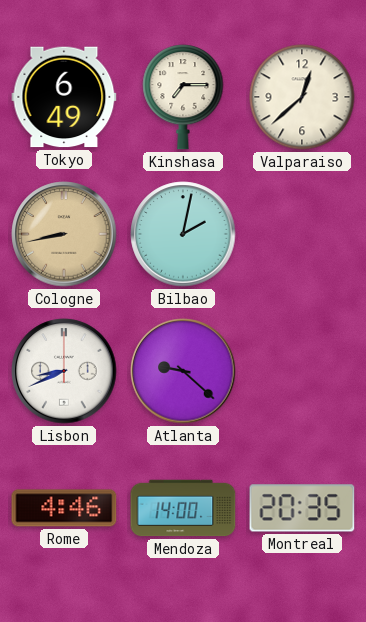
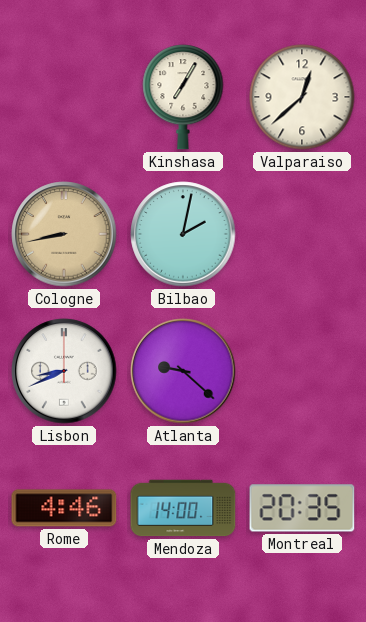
Tokyo: 6:49 -> none
Kinshasa: 7:15 -> 7:05
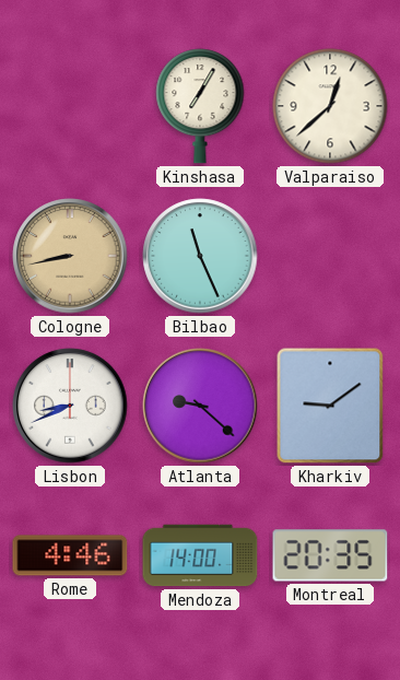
Bilbao: 2:02 -> 11:26
Kharkiv: none -> 9:09
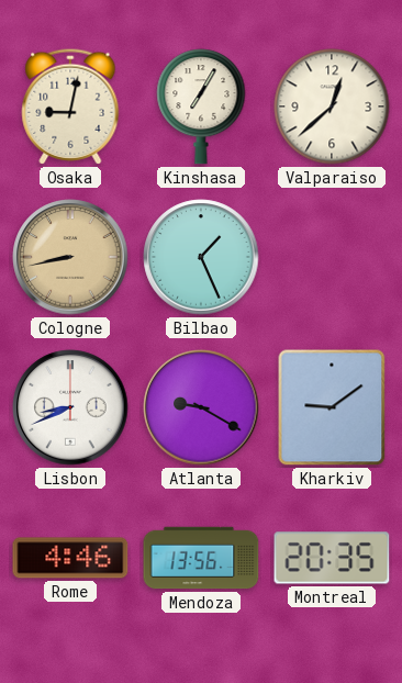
Osaka: none -> 9:02
Bilbao: 11:26 -> 1:26
Atlanta: 9:22 -> 9:20
Mendoza: 14:00 -> 13:56
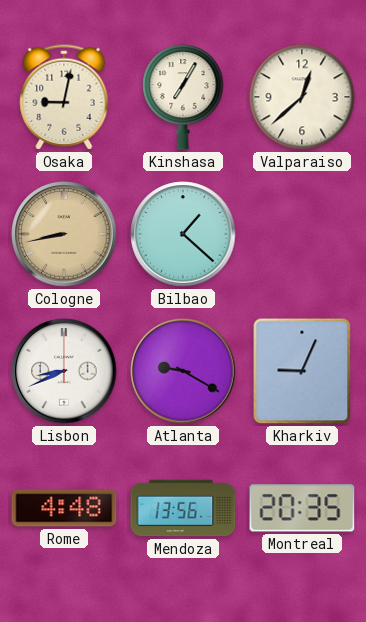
Bilbao: 1:26 -> 1:22
Kharkiv: 9:09 -> 9:04
Rome: 4:46 -> 4:48
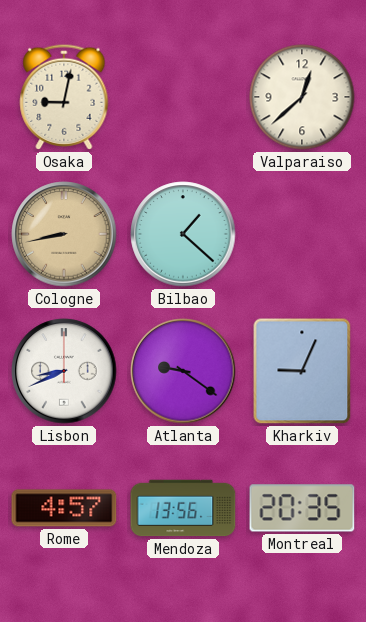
Kinshasa: 7:05 -> none
Atlanta: 9:20 -> 9:21
Rome: 4:48 -> 4:57
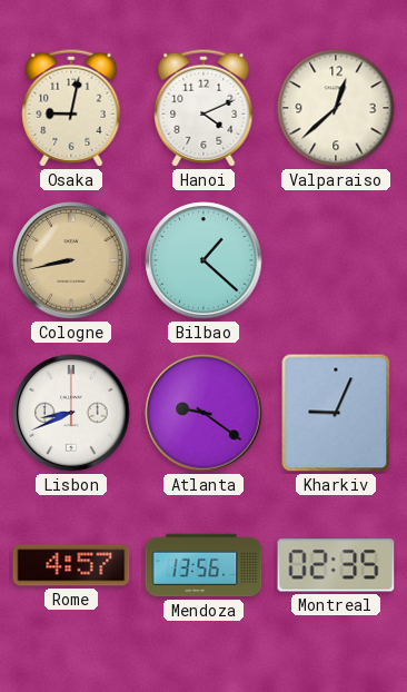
Hanoi: none -> 4:11
Montreal: 20:35 -> 02:35
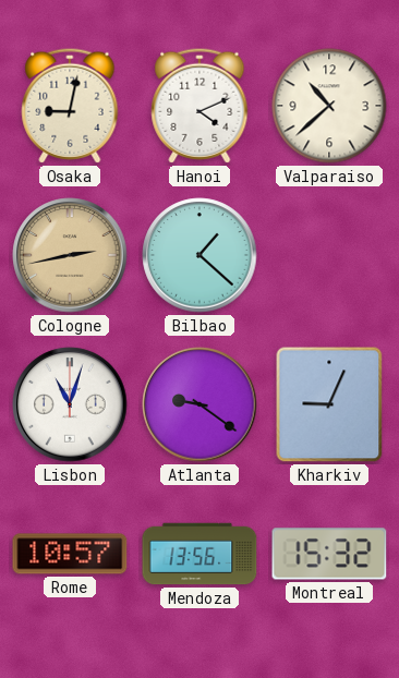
Valparaiso: 12:38 -> 10:38
Cologne: 8:43 -> 2:43
Lisbon: 8:41 -> 11:03
Rome: 4:57 -> 10:57
Montreal: 02:35 -> 15:32
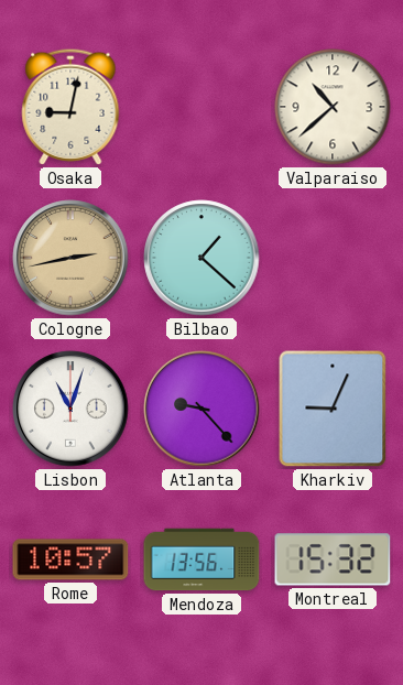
Hanoi: 4:11 -> none
Atlanta: 9:21 -> 9:23
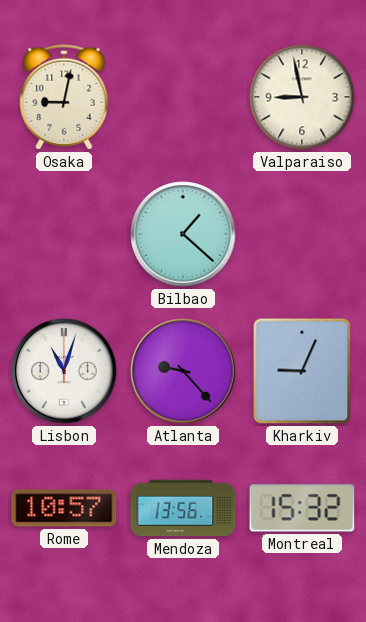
Valparaiso: 10:38 -> 8:58
Cologne: 2:43 -> none
